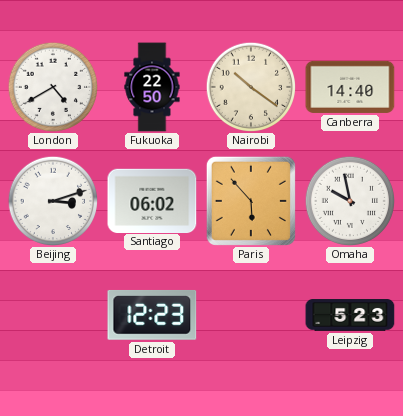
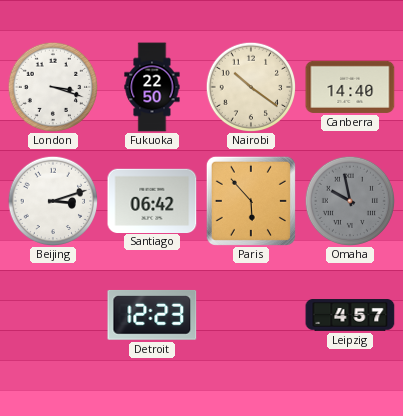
London: 4:40 -> 3:18
Santiago: 06:02 -> 06:42
Omaha dial: white -> grey
Leipzig: 5:23 -> 4:57
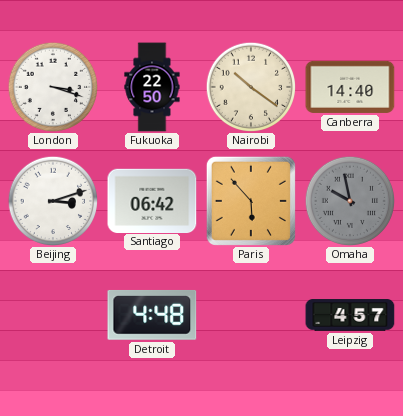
Detroit: 12:23 -> 4:48
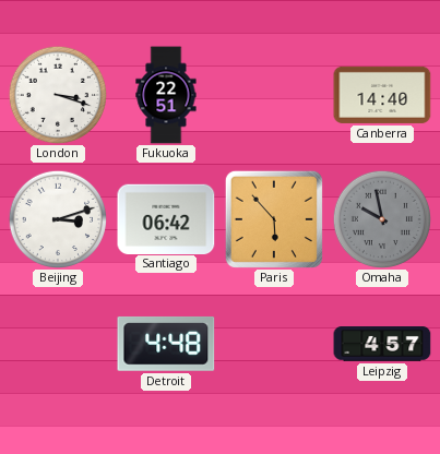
Fukuoka: 22:50 -> 22:51
Nairobi: 10:21 -> none
